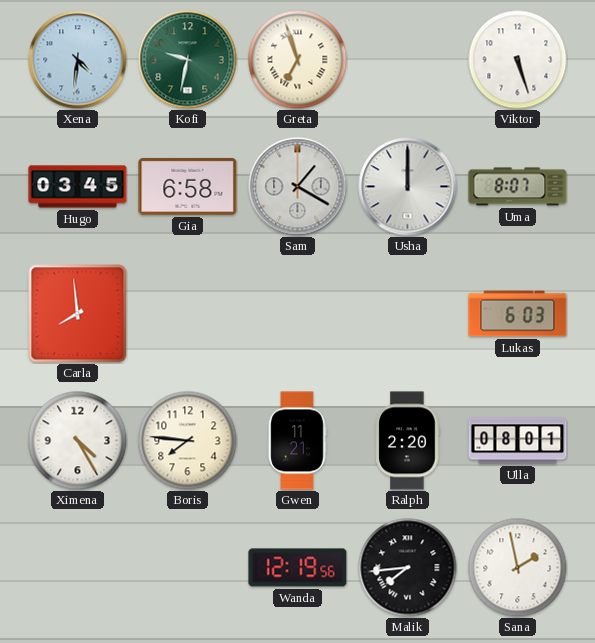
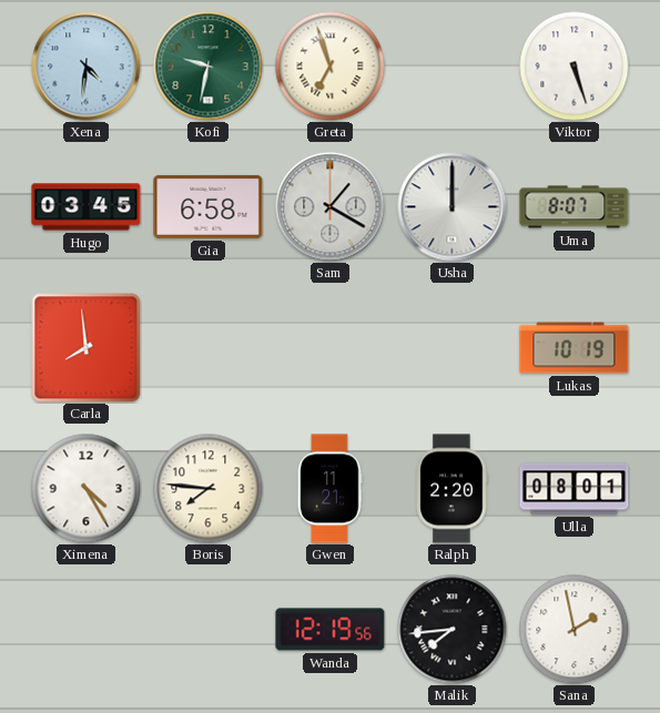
Lukas: 6:03 -> 10:19
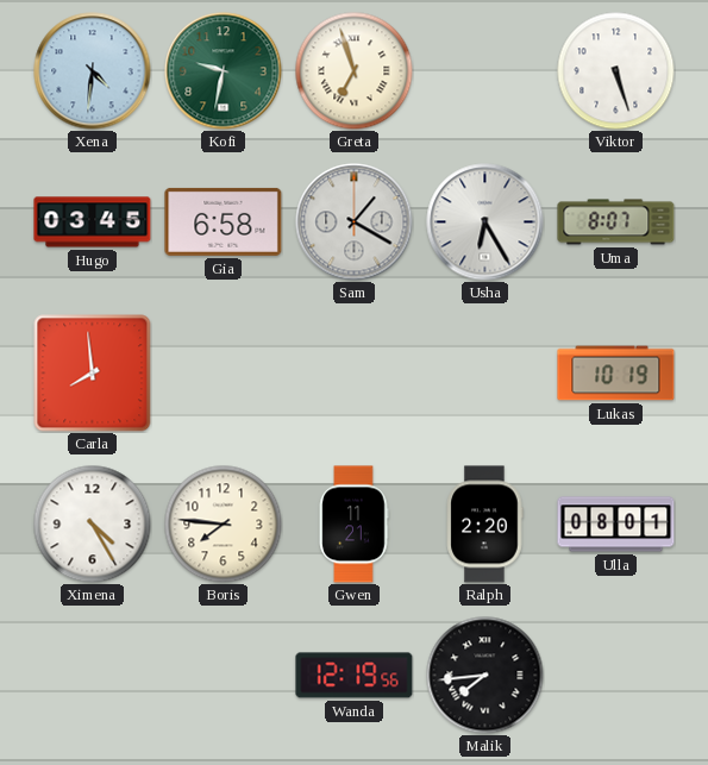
Usha: 12:00 -> 6:25
Sana: 1:58 -> none
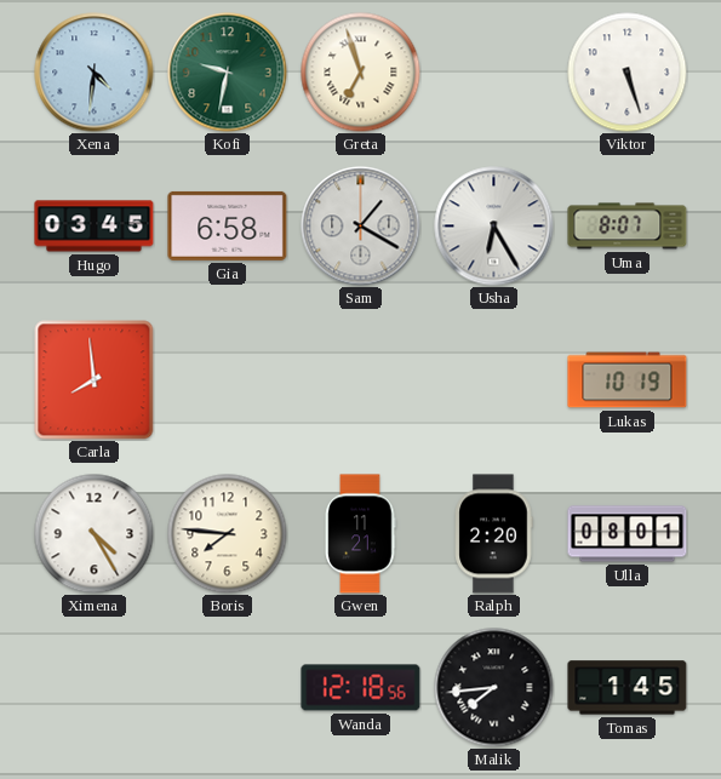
Wanda: 12:19 -> 12:18
Tomas: none -> 1:45
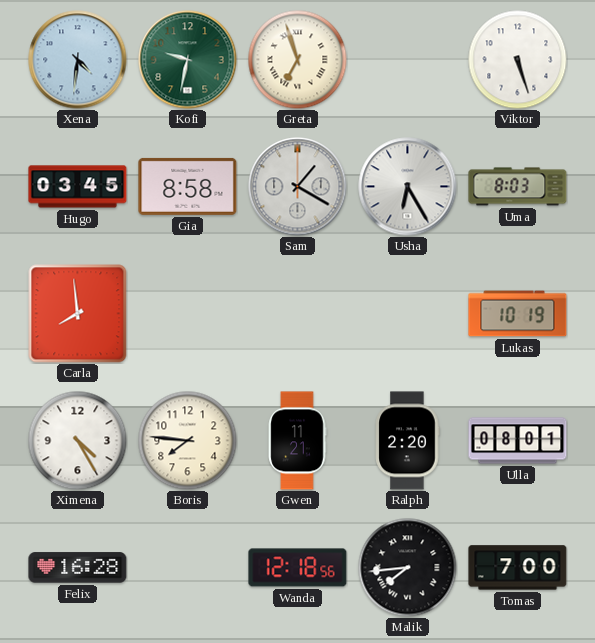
Gia: 6:58 -> 8:58
Uma: 8:07 -> 8:03
Felix: none -> 16:28
Tomas: 1:45 -> 7:00
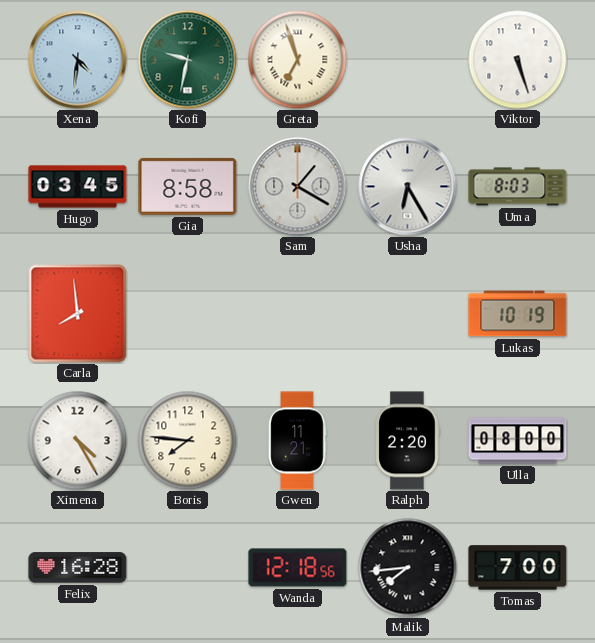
Ulla: 08:01 -> 08:00
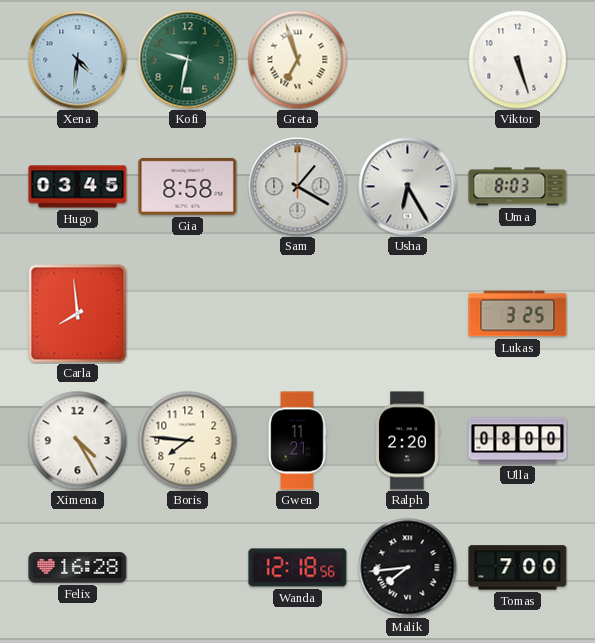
Lukas: 10:19 -> 3:25
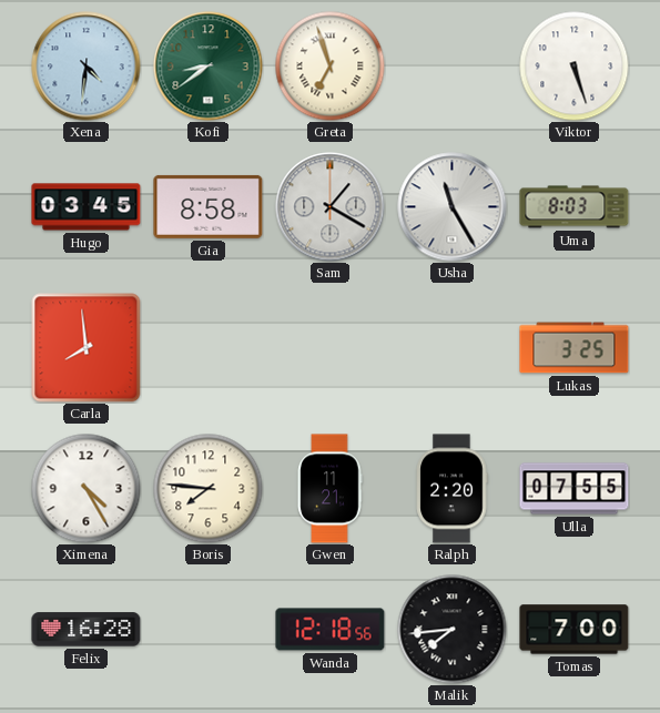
Kofi: 9:32 -> 8:39
Usha: 6:25 -> 11:25
Ulla: 08:00 -> 07:55
